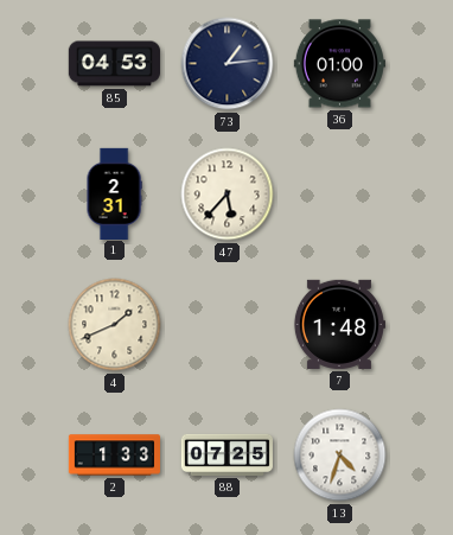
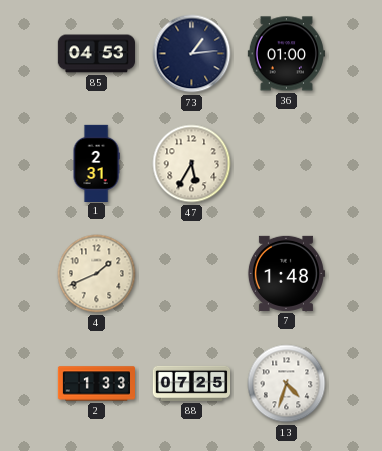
47: 5:37 -> 5:35
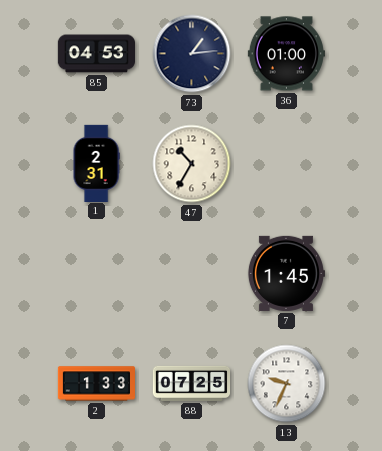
47: 5:35 -> 10:35
4: 1:41 -> none
7: 1:48 -> 1:45
13: 4:33 -> 9:34
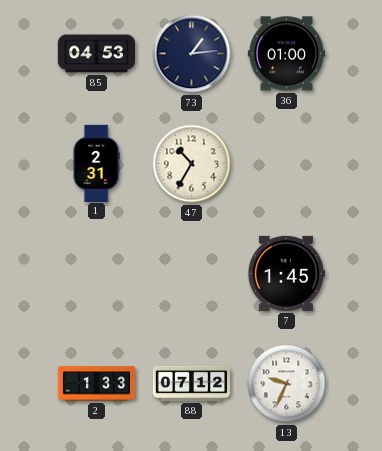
88: 07:25 -> 07:12
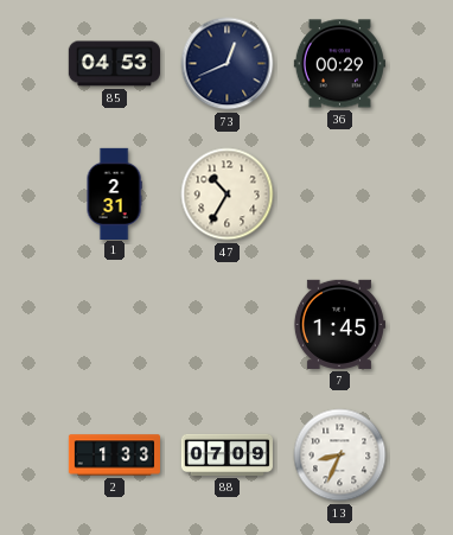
73: 1:14 -> 12:41
36: 01:00 -> 00:29
88: 07:12 -> 07:09
13: 9:34 -> 8:34
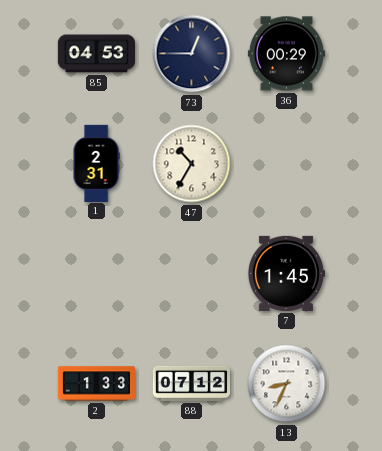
73: 12:41 -> 12:45
88: 07:09 -> 07:12
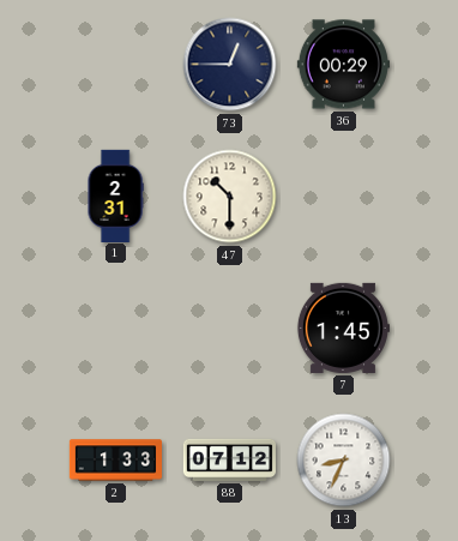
85: 04:53 -> none
47: 10:35 -> 10:30
